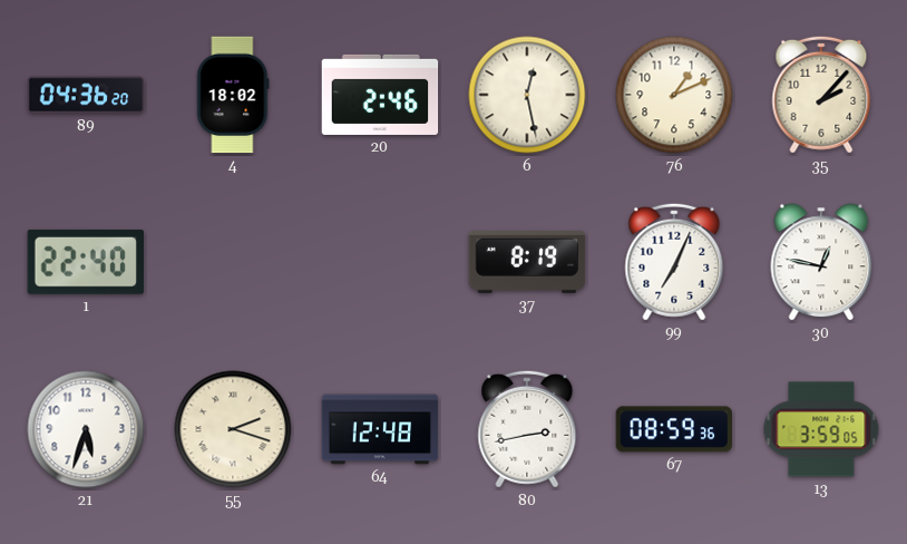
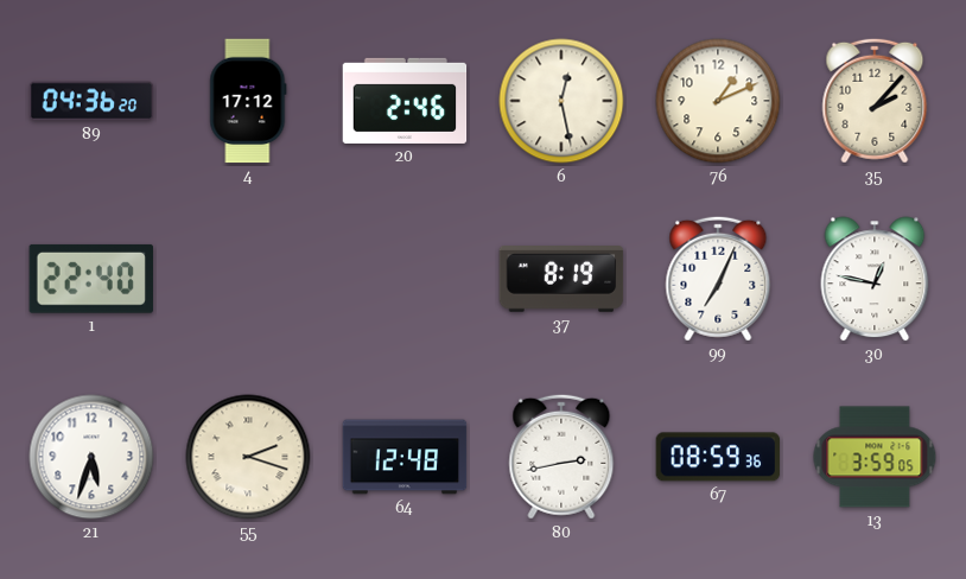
4: 18:02 -> 17:12
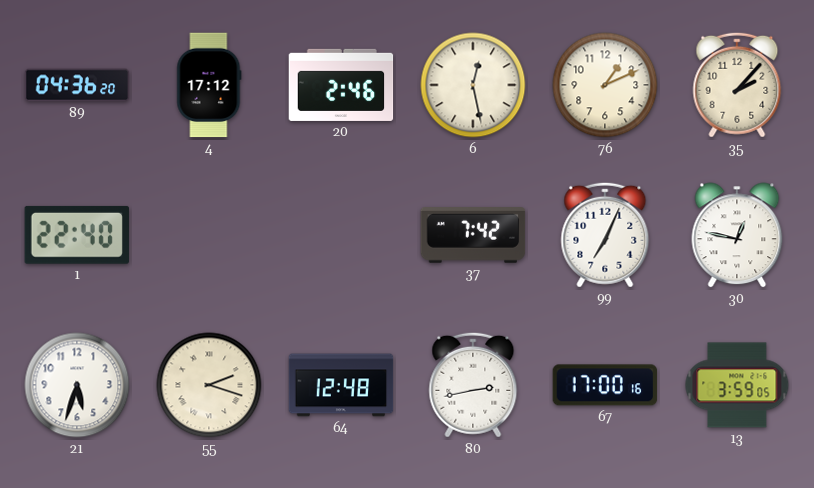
37: 8:19 -> 7:42
67: 08:59 -> 17:00
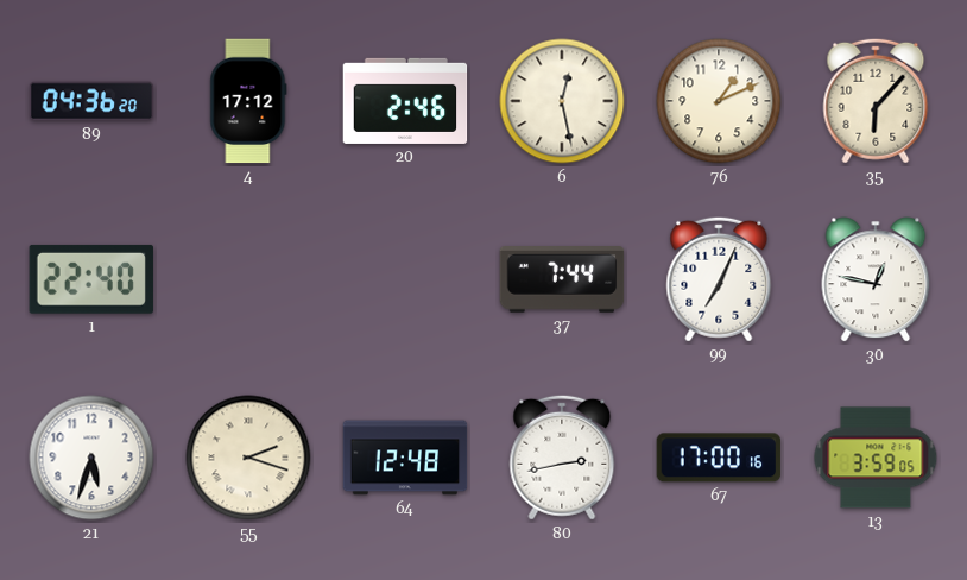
35: 2:07 -> 6:07
37: 7:42 -> 7:44
